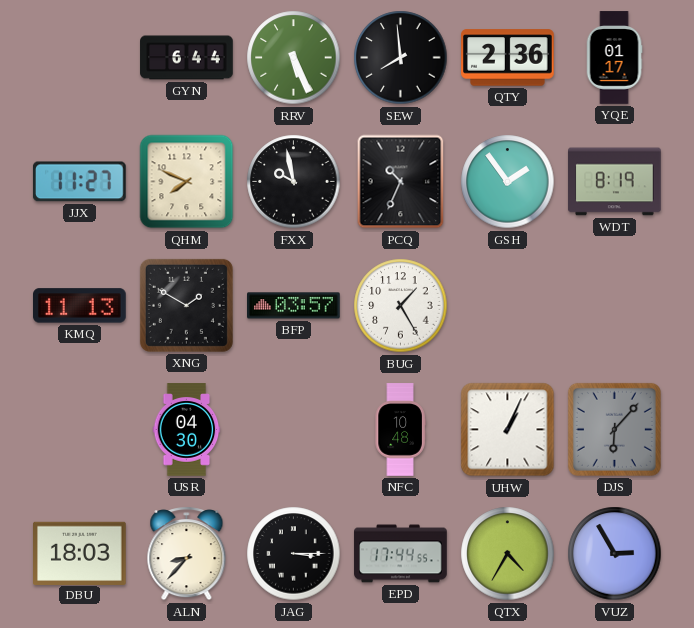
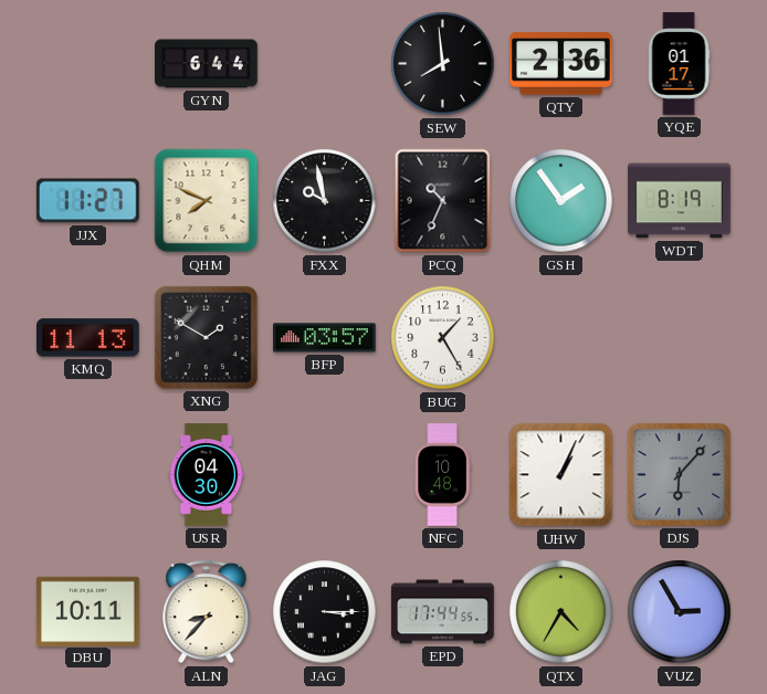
RRV: 5:26 -> none
DBU: 18:03 -> 10:11
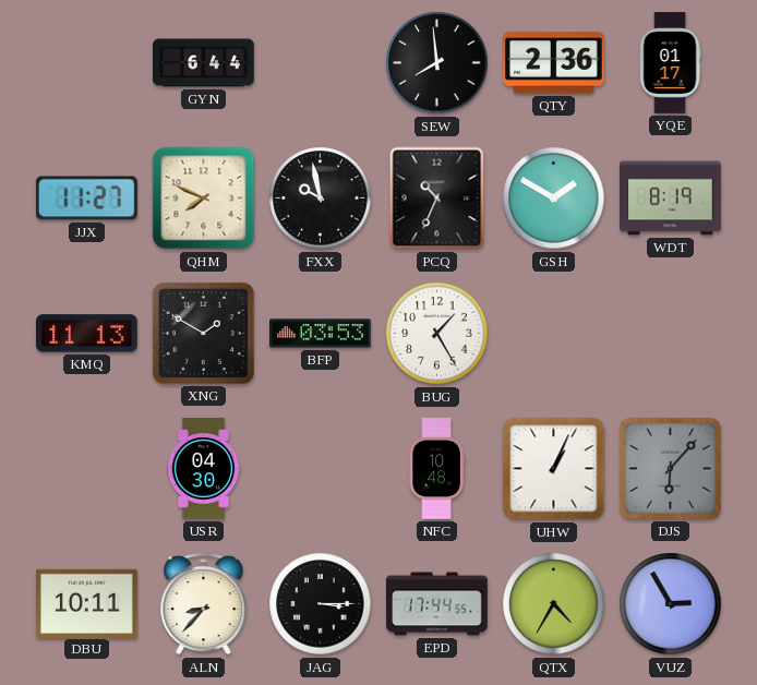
GSH: 1:54 -> 1:50
BFP: 03:57 -> 03:53
